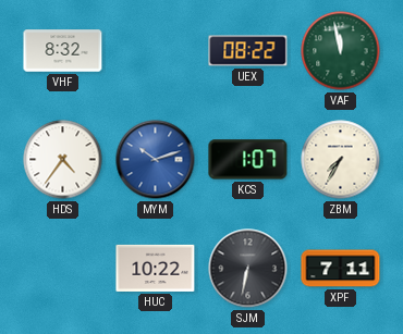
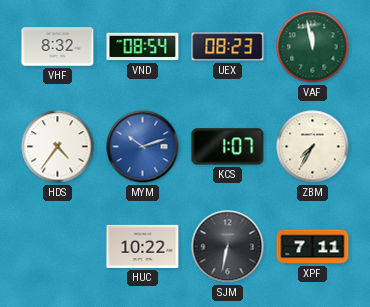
VND: none -> 08:54
UEX: 08:22 -> 08:23
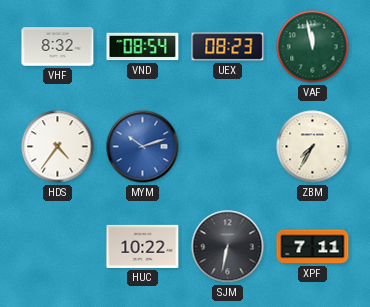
KCS: 1:07 -> none
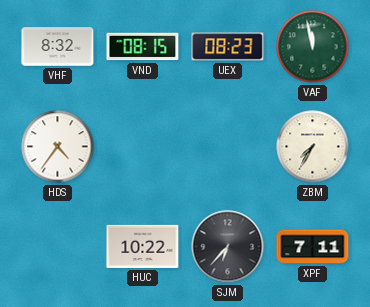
VND: 08:54 -> 08:15
MYM: 10:12 -> none
SJM: 6:32 -> 6:37
